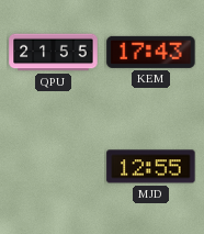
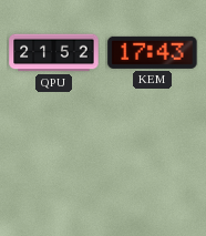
QPU: 21:55 -> 21:52
MJD: 12:55 -> none
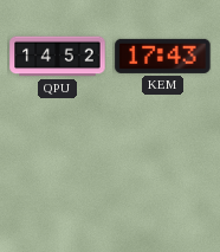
QPU: 21:52 -> 14:52
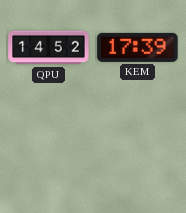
KEM: 17:43 -> 17:39
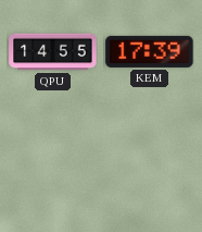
QPU: 14:52 -> 14:55
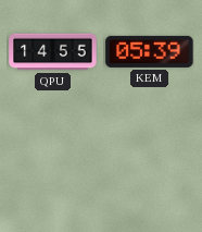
KEM: 17:39 -> 05:39
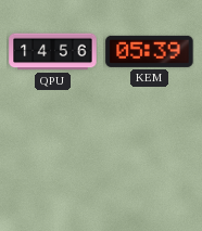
QPU: 14:55 -> 14:56
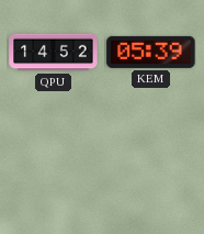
QPU: 14:56 -> 14:52
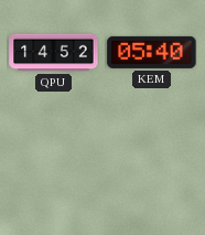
KEM: 05:39 -> 05:40
